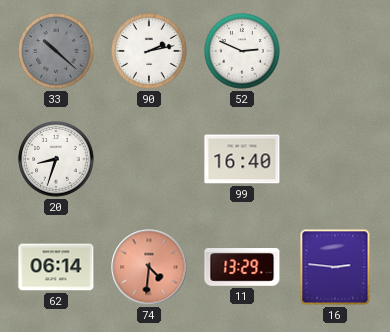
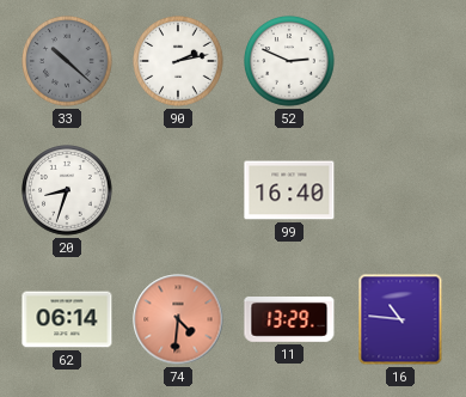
16: 2:46 -> 10:46
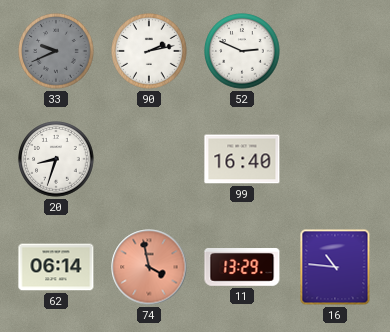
33: 10:22 -> 9:41
74: 4:31 -> 3:58
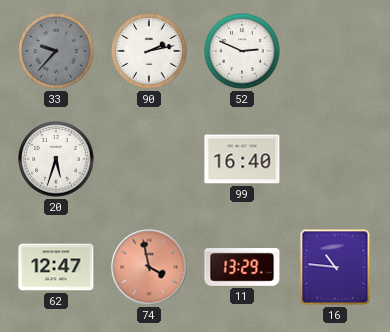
33: 9:41 -> 9:37
20: 8:33 -> 5:33
62: 06:14 -> 12:47
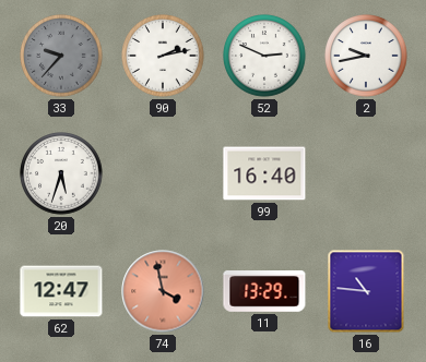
2: none -> 9:43
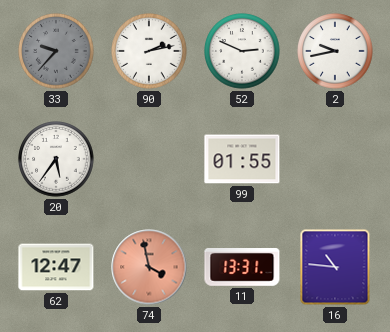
20: 5:33 -> 5:36
99: 16:40 -> 01:55
11: 13:29 -> 13:31
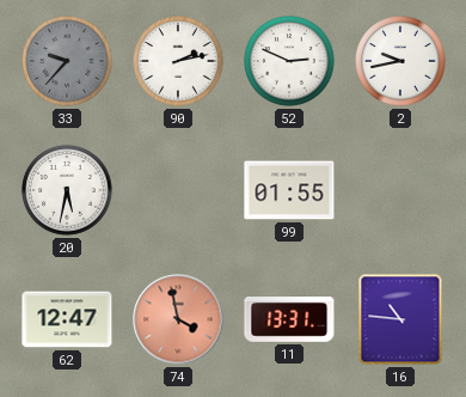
20: 5:36 -> 5:32
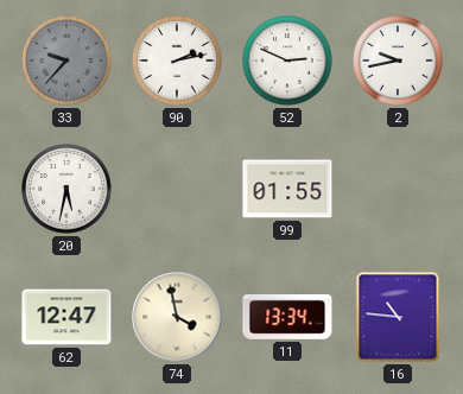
74 dial: salmon -> cream
11: 13:31 -> 13:34
